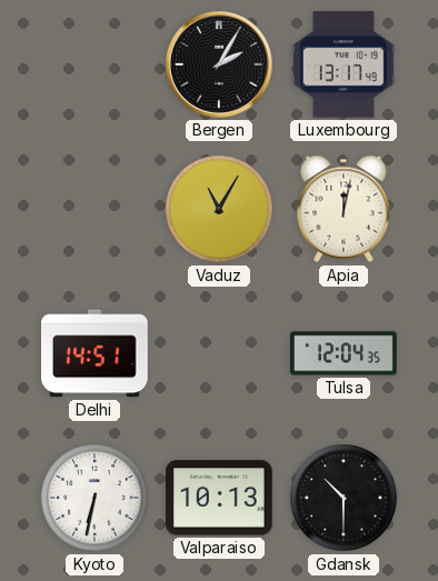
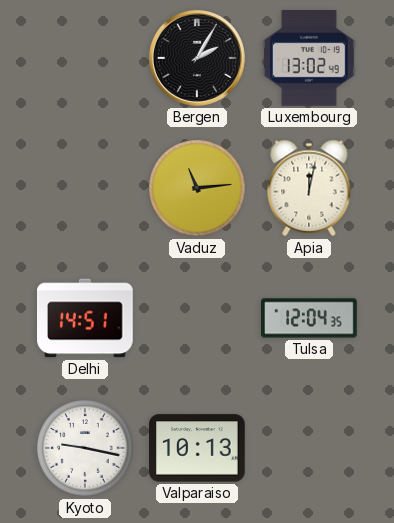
Luxembourg: 13:17 -> 13:02
Vaduz: 11:05 -> 11:14
Kyoto: 6:32 -> 9:17
Gdansk: 10:30 -> none
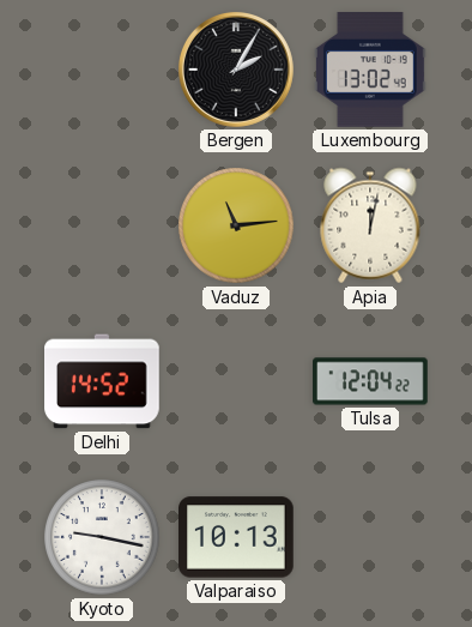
Delhi: 14:51 -> 14:52
Tulsa: 12:04:35 -> 12:04:22
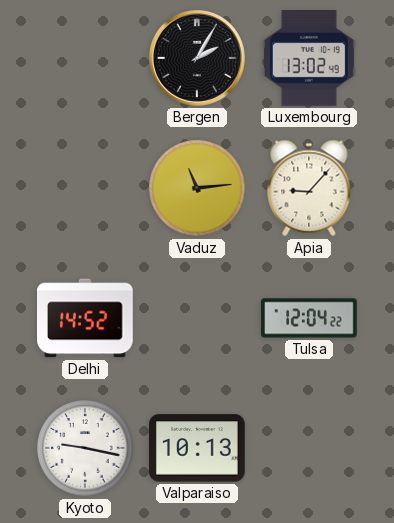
Apia: 12:02 -> 9:07
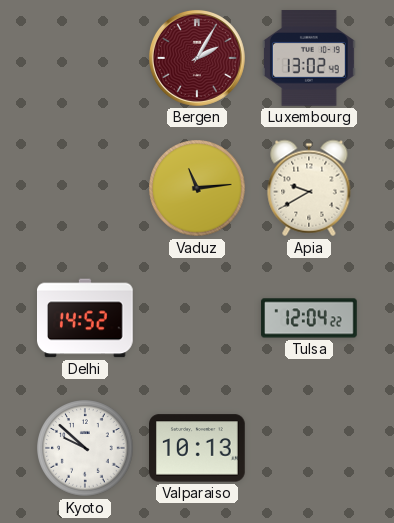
Bergen dial: black -> burgundy
Apia: 9:07 -> 9:40
Kyoto: 9:17 -> 9:52
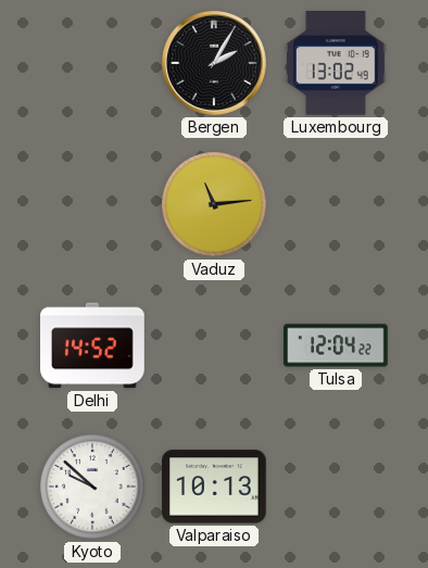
Bergen dial: burgundy -> black
Apia: 9:40 -> none
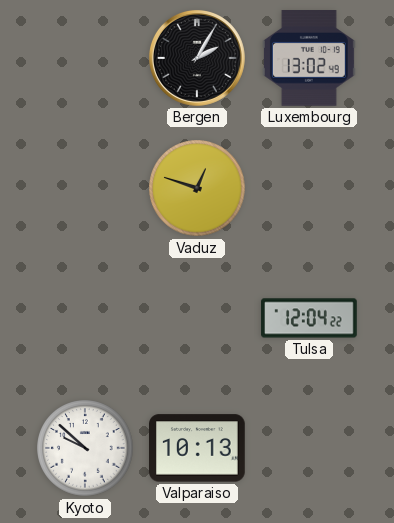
Vaduz: 11:14 -> 12:48
Delhi: 14:52 -> none
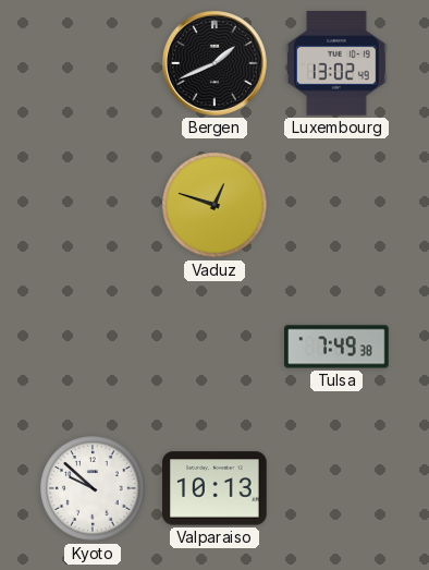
Bergen: 2:05 -> 1:41
Tulsa: 12:04 -> 7:49
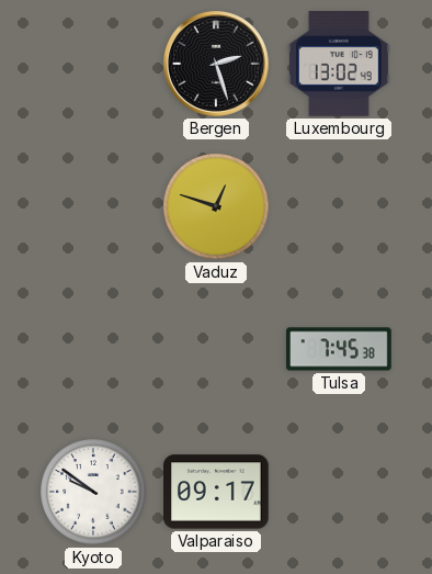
Bergen: 1:41 -> 2:27
Tulsa: 7:49 -> 7:45
Kyoto: 9:52 -> 9:51
Valparaiso: 10:13 -> 09:17
